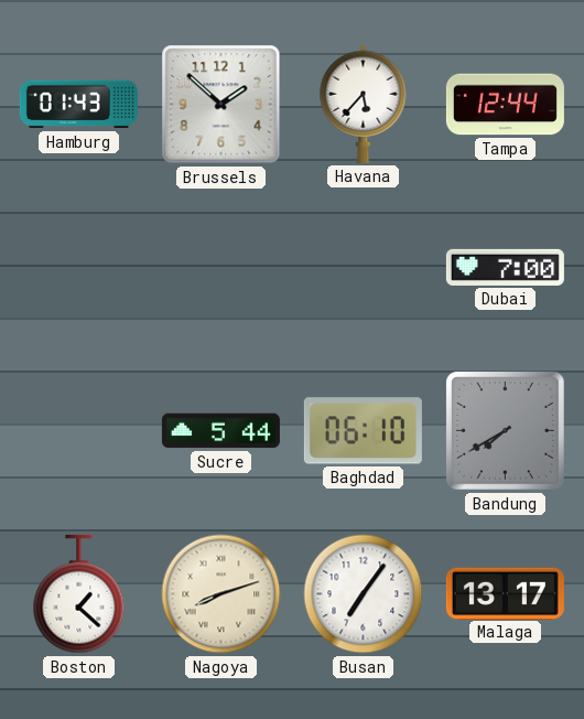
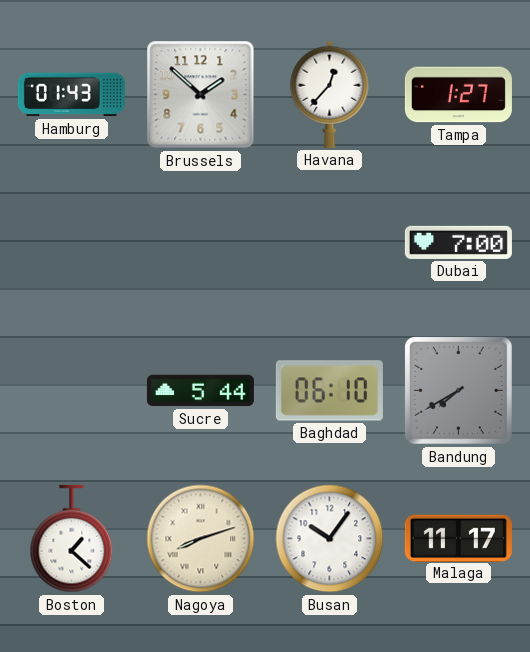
Havana: 5:37 -> 12:37
Tampa: 12:44 -> 1:27
Busan: 7:06 -> 10:06
Malaga: 13:17 -> 11:17
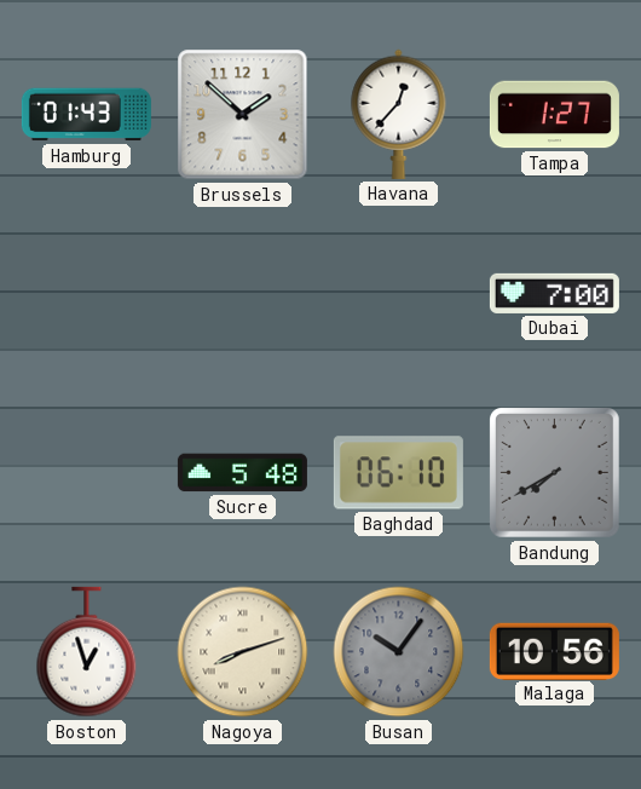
Sucre: 5:44 -> 5:48
Boston: 1:22 -> 12:57
Busan dial: white -> grey
Malaga: 11:17 -> 10:56
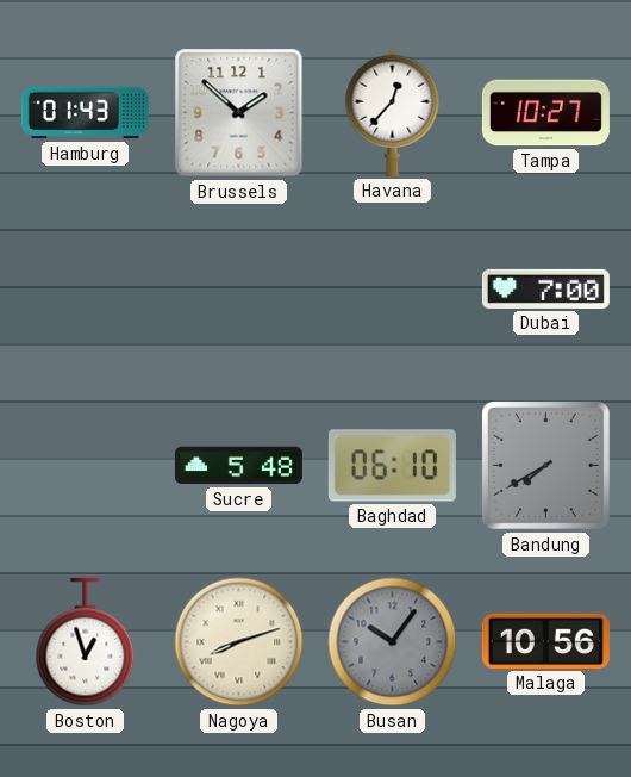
Tampa: 1:27 -> 10:27
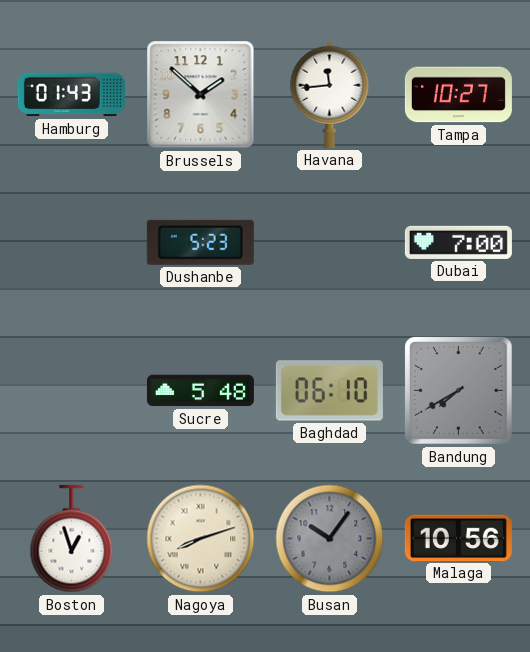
Havana: 12:37 -> 11:44
Dushanbe: none -> 5:23
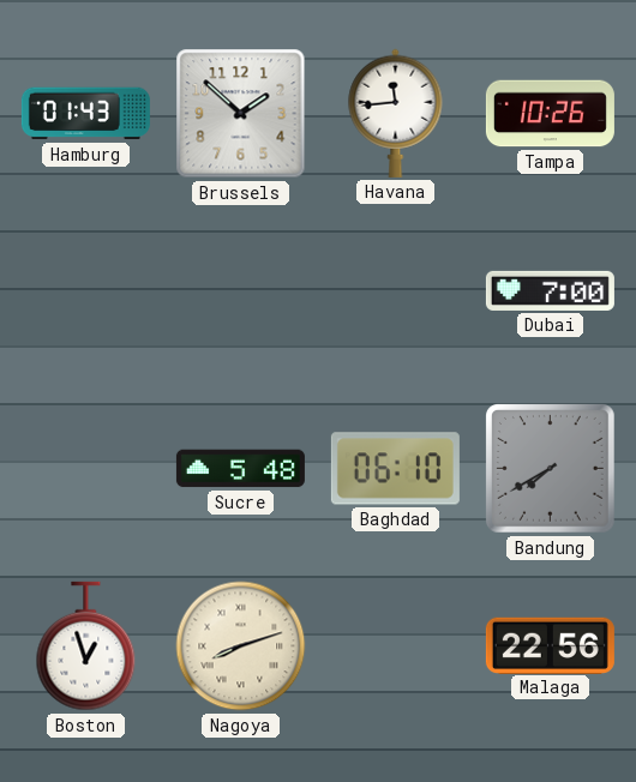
Tampa: 10:27 -> 10:26
Dushanbe: 5:23 -> none
Busan: 10:06 -> none
Malaga: 10:56 -> 22:56
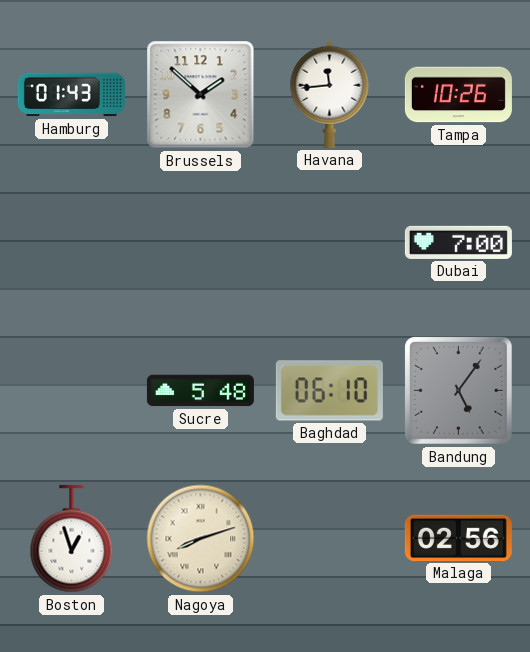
Bandung: 7:40 -> 5:06
Malaga: 22:56 -> 02:56
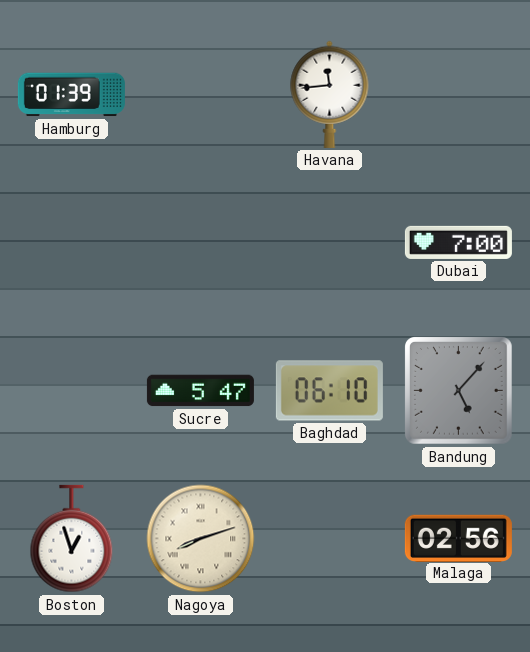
Hamburg: 01:43 -> 01:39
Brussels: 1:52 -> none
Tampa: 10:26 -> none
Sucre: 5:48 -> 5:47
Bandung: 5:06 -> 5:07
